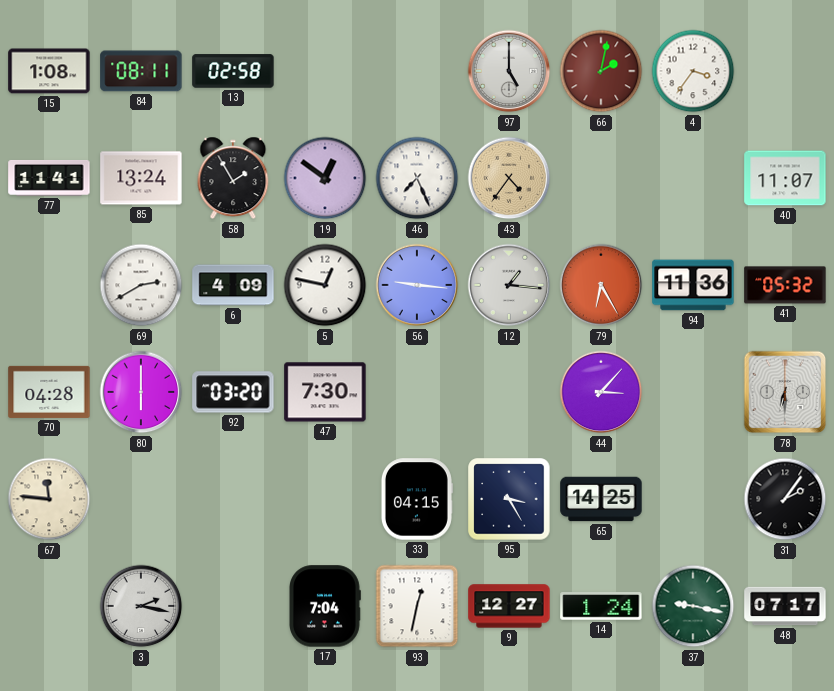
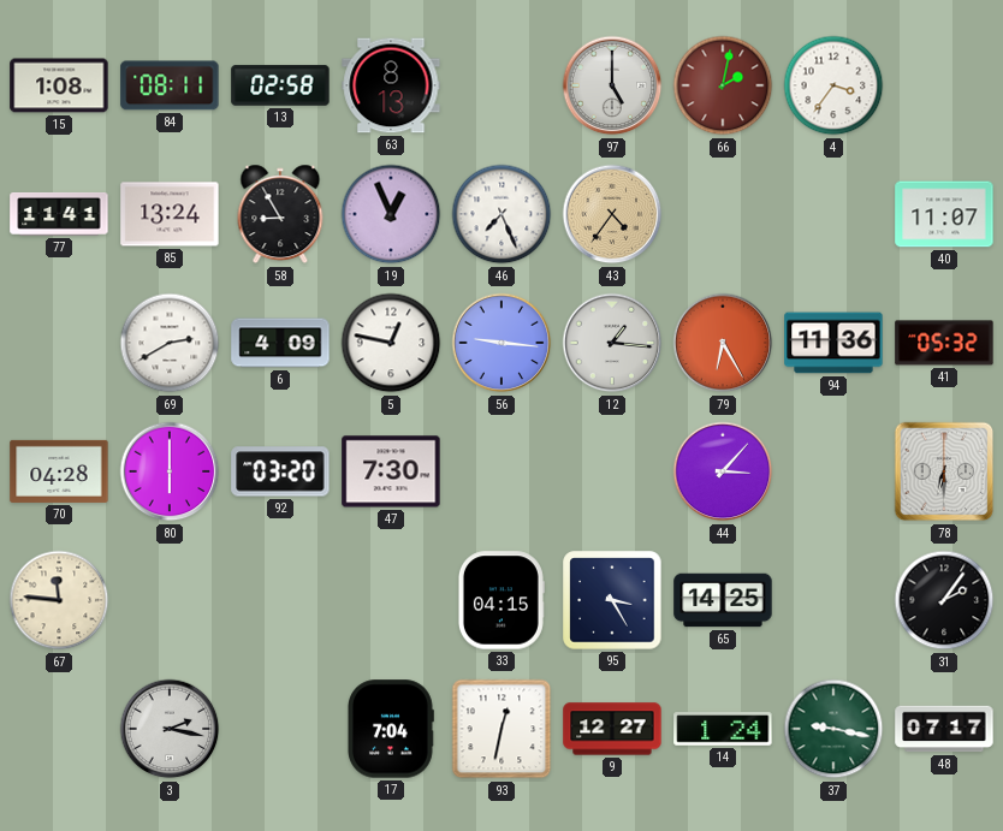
63: none -> 8:13
58: 1:55 -> 8:55
19: 12:51 -> 12:56
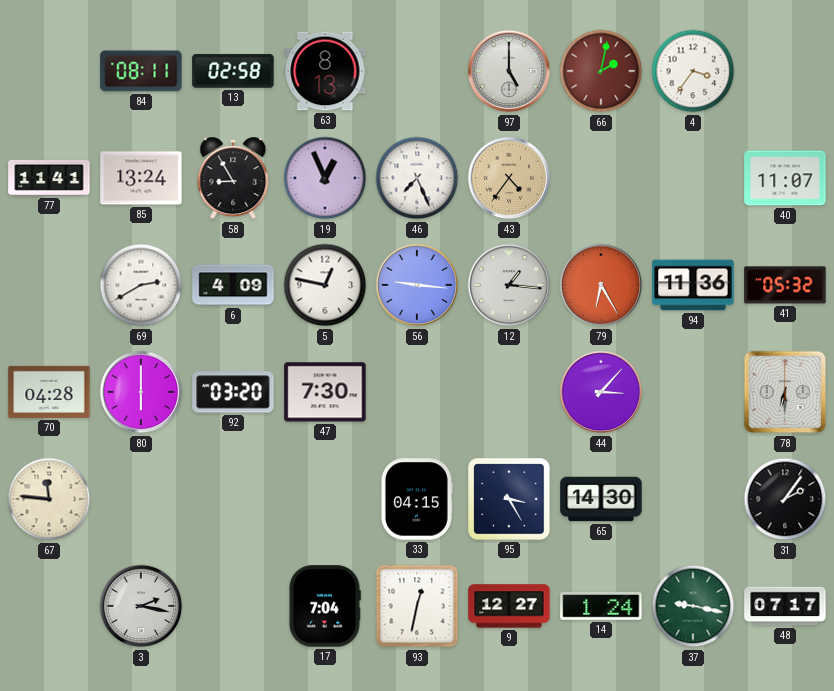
15: 1:08 -> none
65: 14:25 -> 14:30
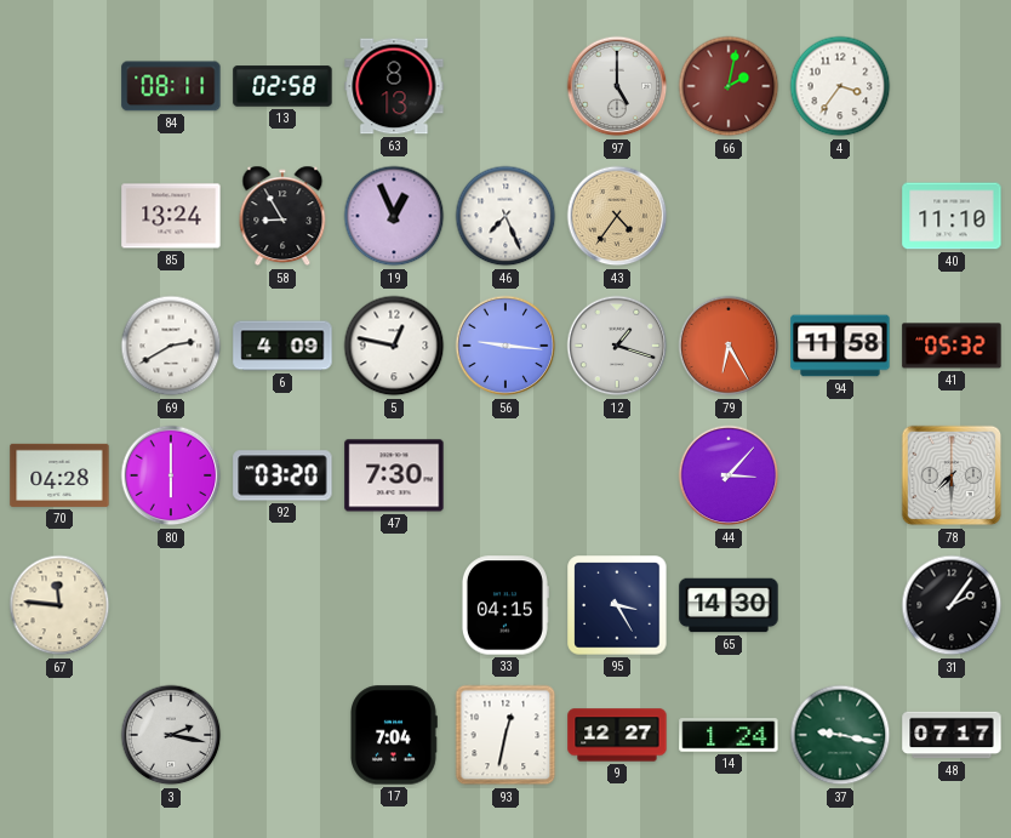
77: 11:41 -> none
40: 11:07 -> 11:10
12: 1:16 -> 1:18
94: 11:36 -> 11:58
78: 6:30 -> 7:30
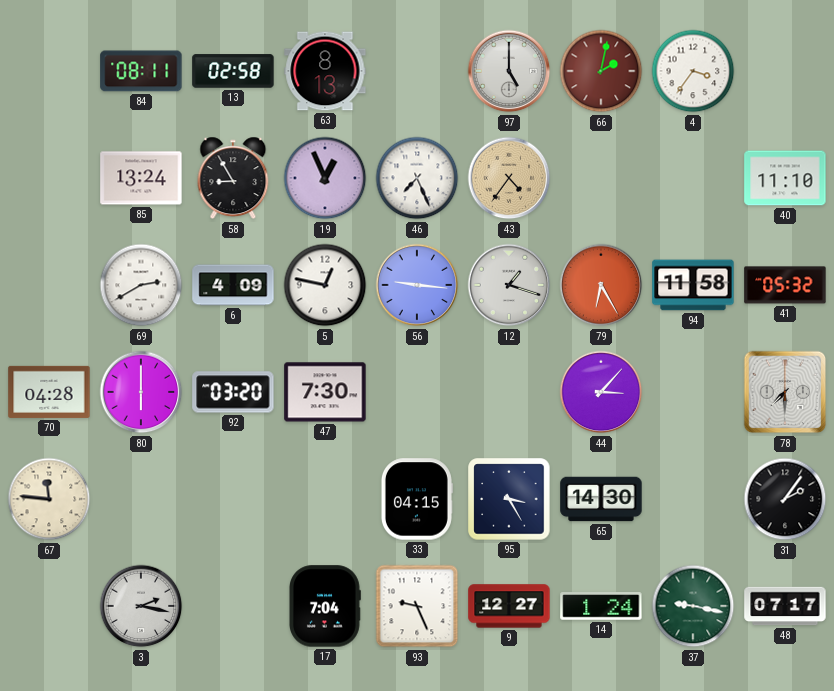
93: 12:32 -> 9:26
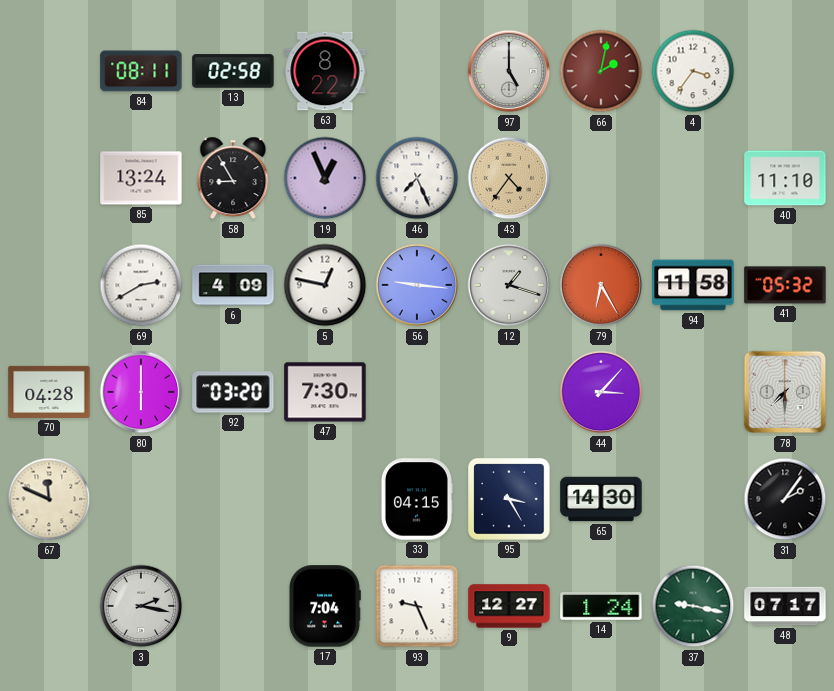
63: 8:13 -> 8:22
67: 11:46 -> 11:49
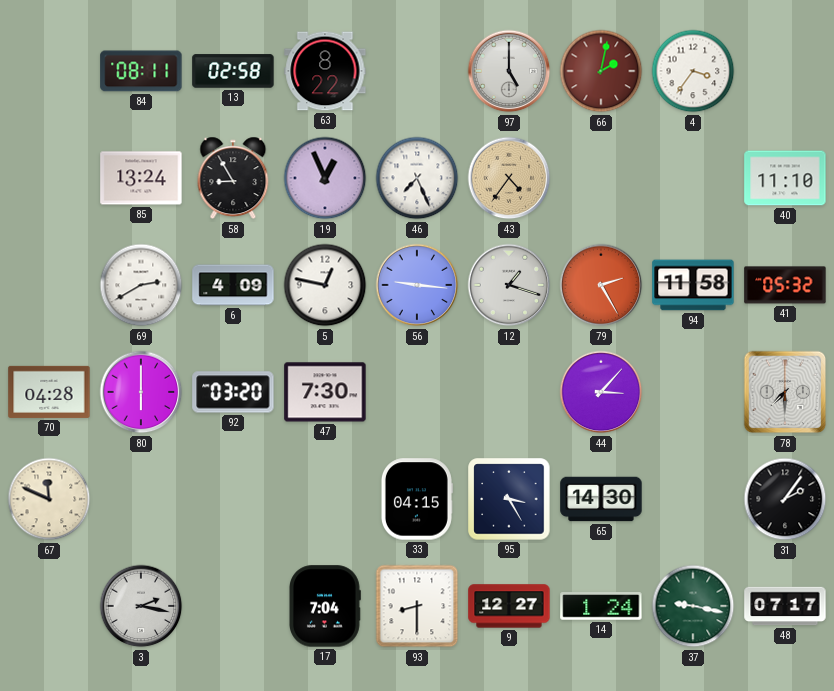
79: 6:25 -> 2:25
93: 9:26 -> 8:30
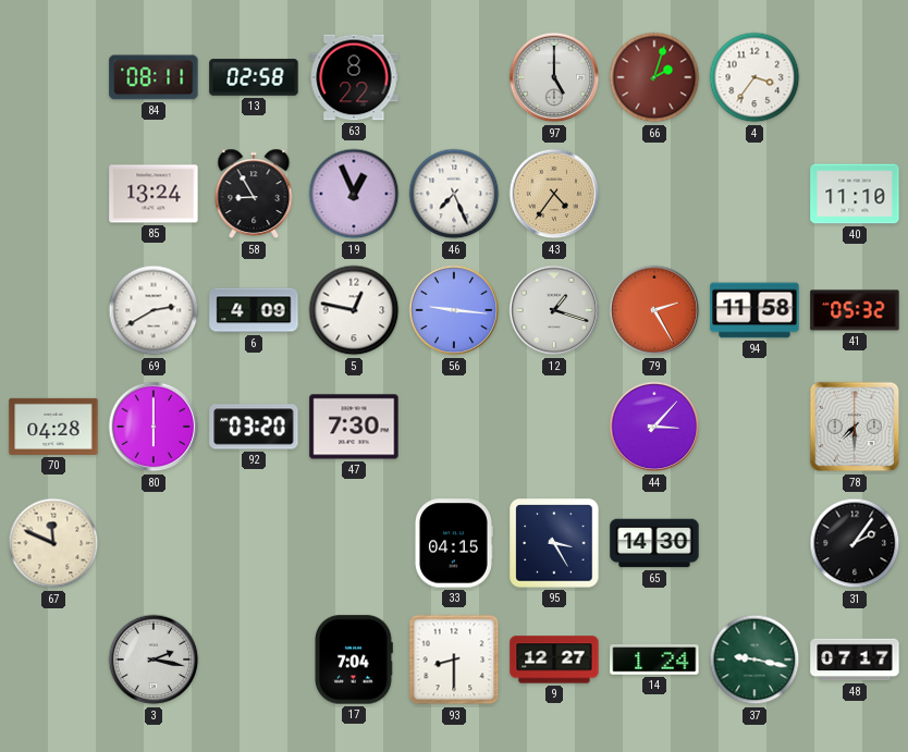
66: 2:02 -> 2:03
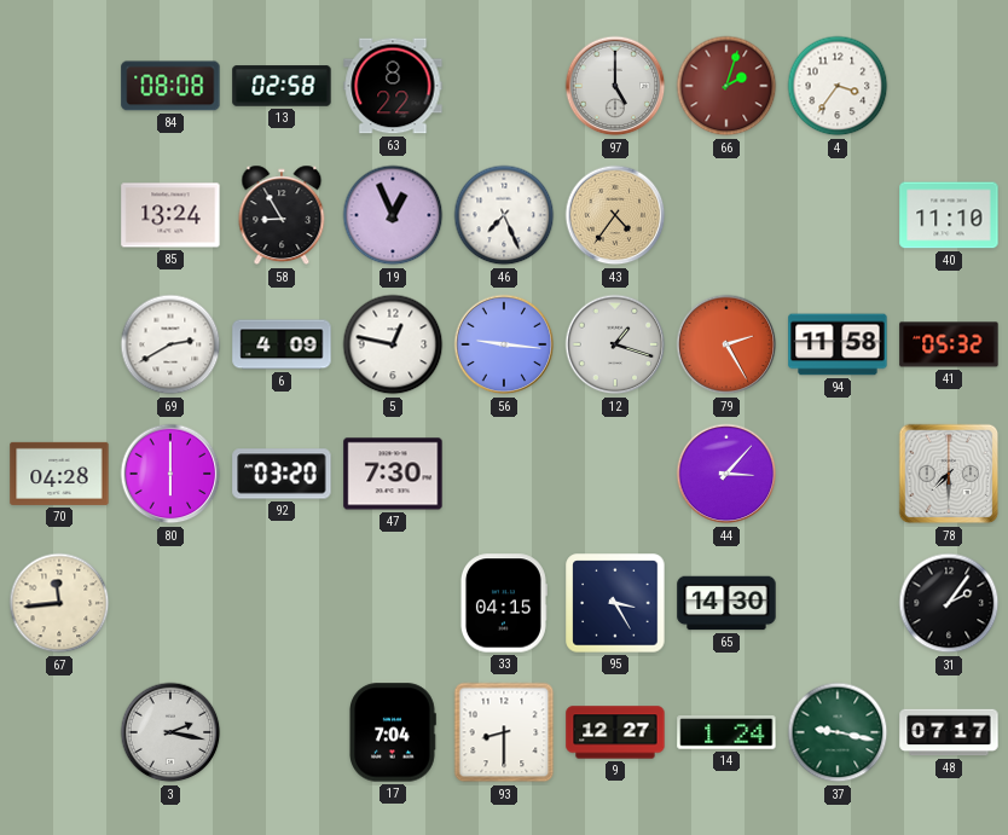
84: 08:11 -> 08:08
67: 11:49 -> 11:44
